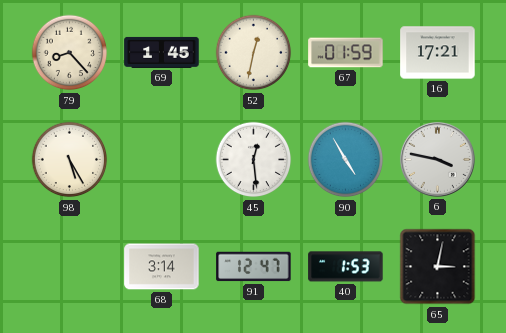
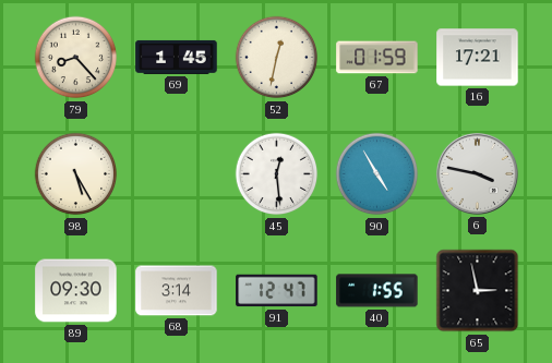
89: none -> 09:30
40: 1:53 -> 1:55
65: 3:02 -> 2:58
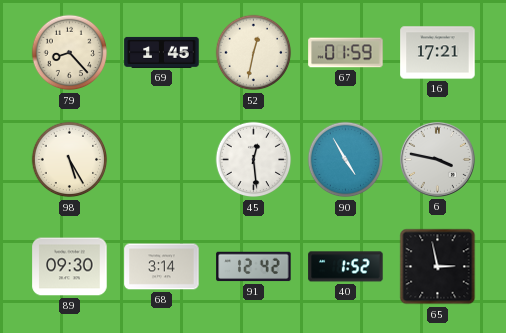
91: 12:47 -> 12:42
40: 1:55 -> 1:52
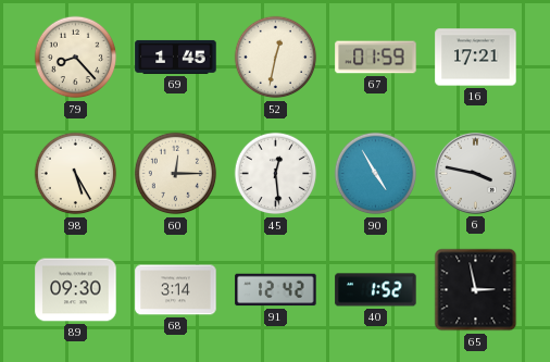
60: none -> 12:15
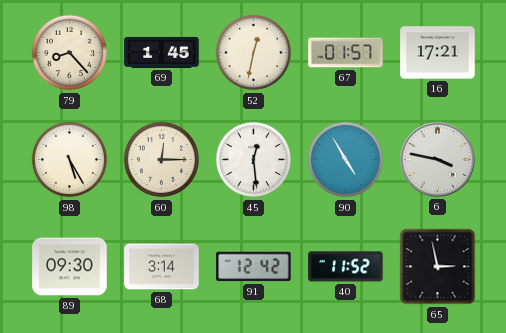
67: 01:59 -> 01:57
40: 1:52 -> 11:52
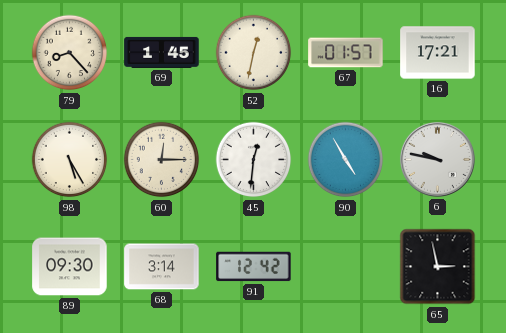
45: 12:29 -> 12:31
6: 3:47 -> 9:47
40: 11:52 -> none
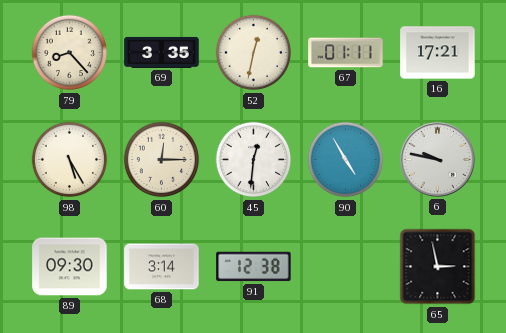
69: 1:45 -> 3:35
67: 01:57 -> 01:11
91: 12:42 -> 12:38
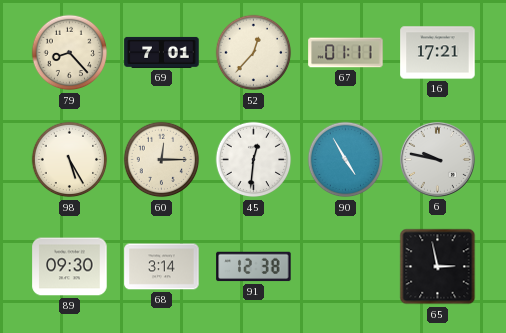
69: 3:35 -> 7:01
52: 12:32 -> 12:37
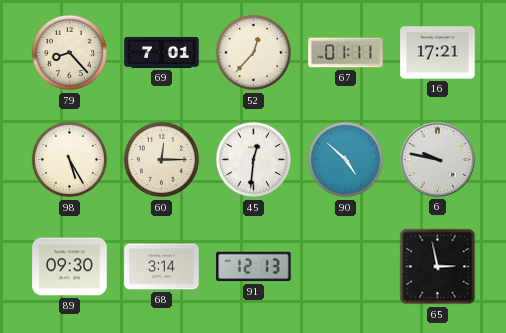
90: 4:55 -> 4:52
91: 12:38 -> 12:13
